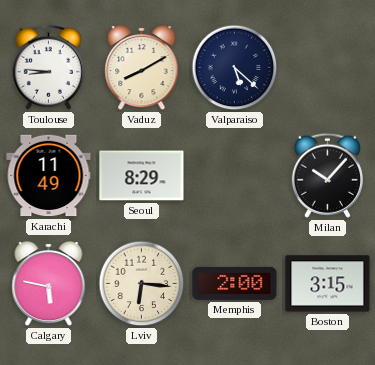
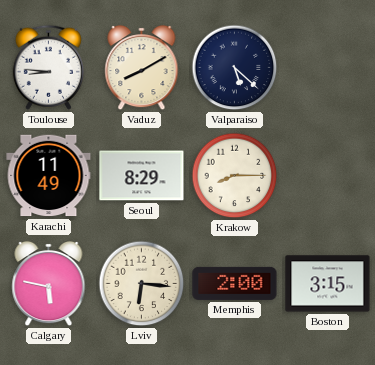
Krakow: none -> 8:15
Milan: 10:07 -> none
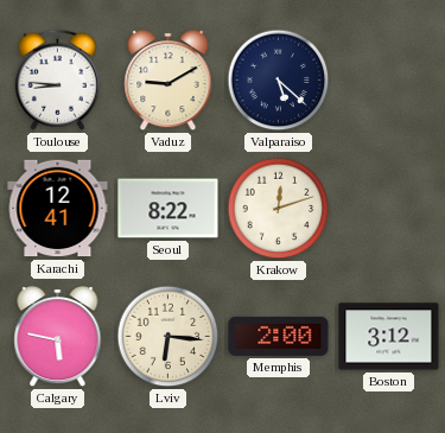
Vaduz: 8:10 -> 9:10
Karachi: 11:49 -> 12:41
Seoul: 8:29 -> 8:22
Krakow: 8:15 -> 12:12
Boston: 3:15 -> 3:12
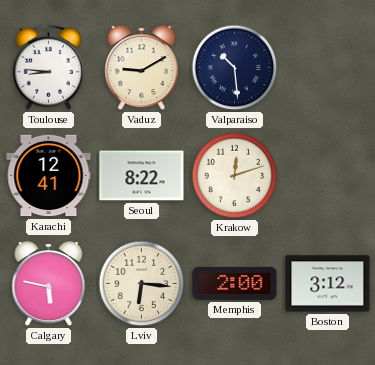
Valparaiso: 5:22 -> 10:29
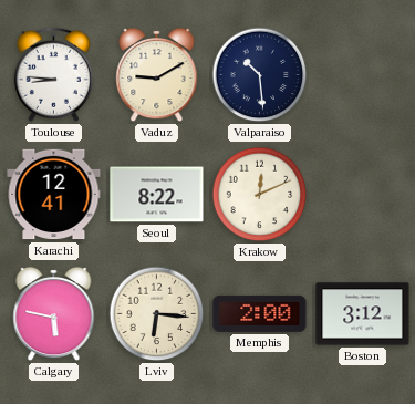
Krakow: 12:12 -> 12:11
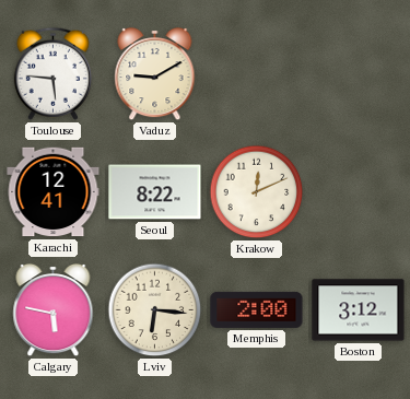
Toulouse: 8:46 -> 5:46
Valparaiso: 10:29 -> none
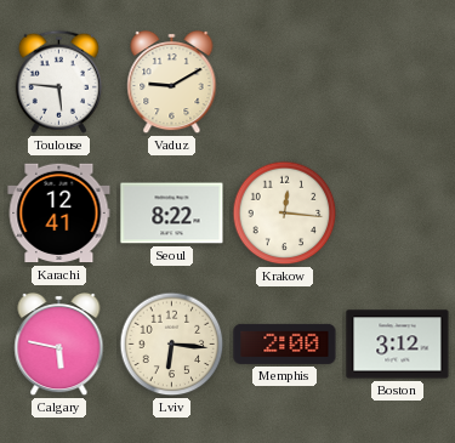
Krakow: 12:11 -> 12:16
